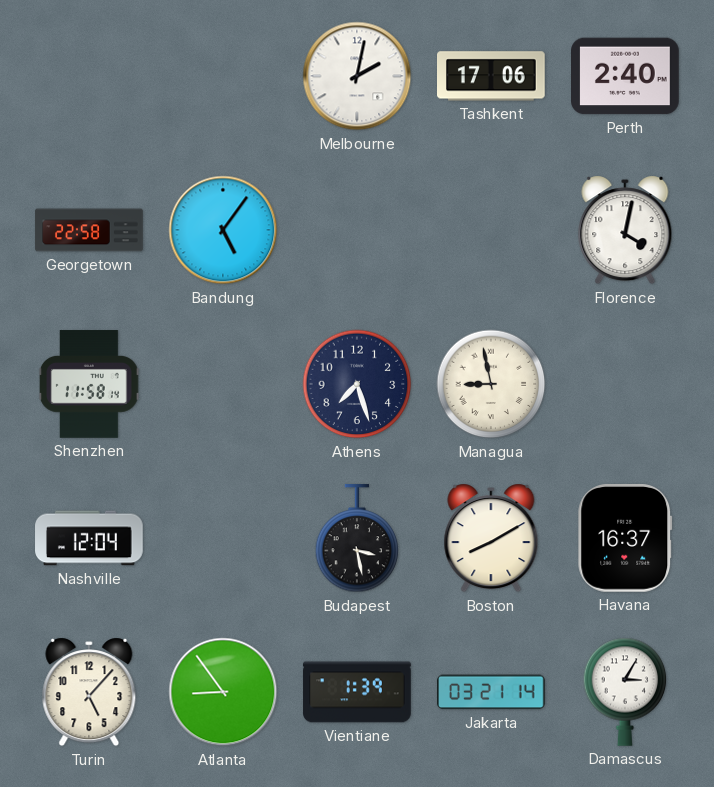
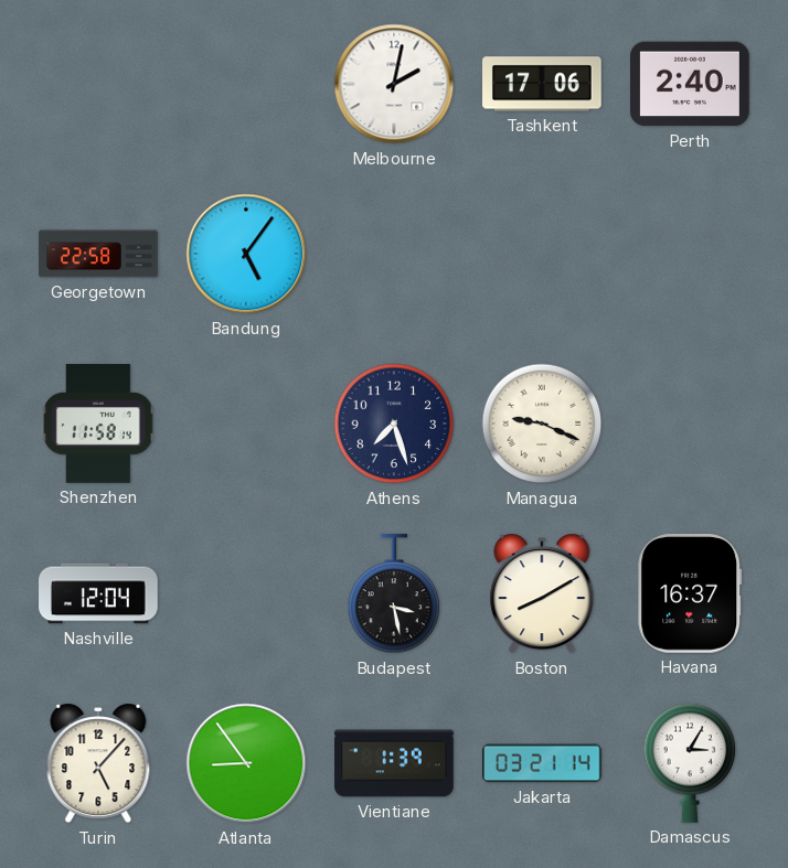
Florence: 4:02 -> none
Managua: 8:58 -> 9:19
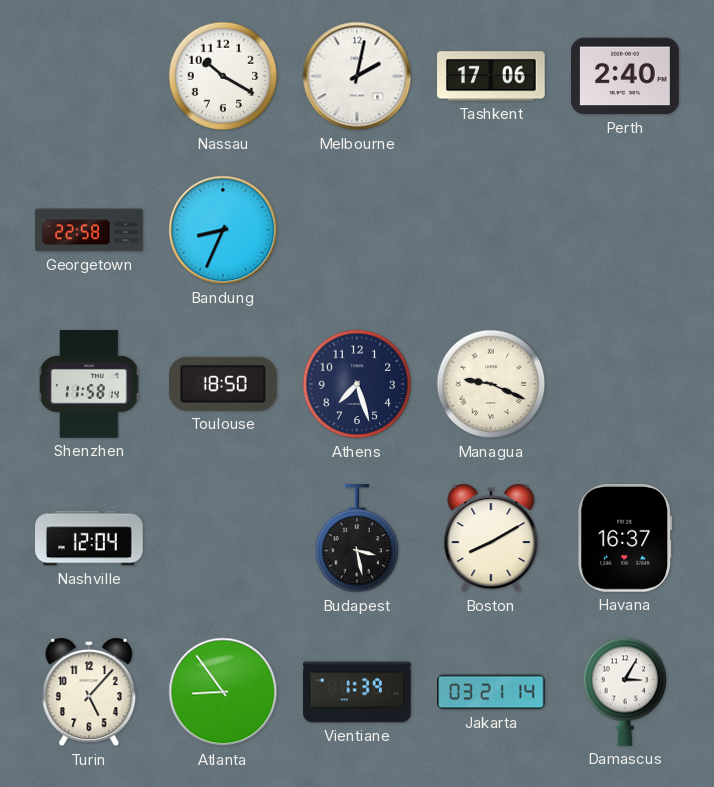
Nassau: none -> 10:20
Bandung: 5:06 -> 8:34
Toulouse: none -> 18:50
